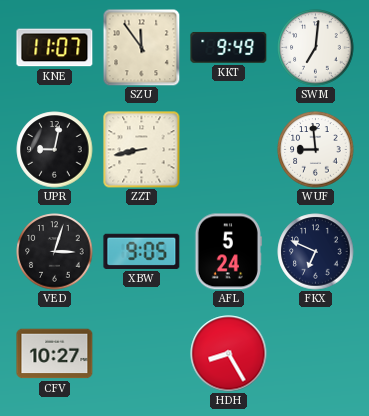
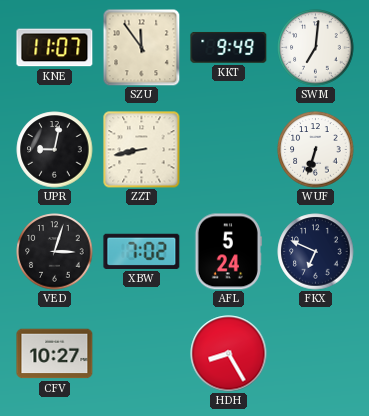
WUF: 8:59 -> 6:33
XBW: 9:05 -> 7:02
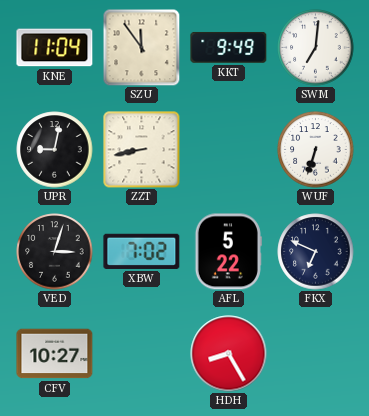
KNE: 11:07 -> 11:04
AFL: 5:24 -> 5:22
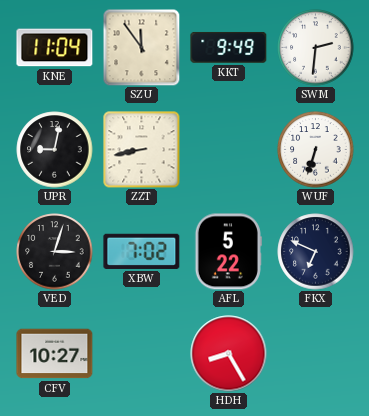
SWM: 7:01 -> 2:31
